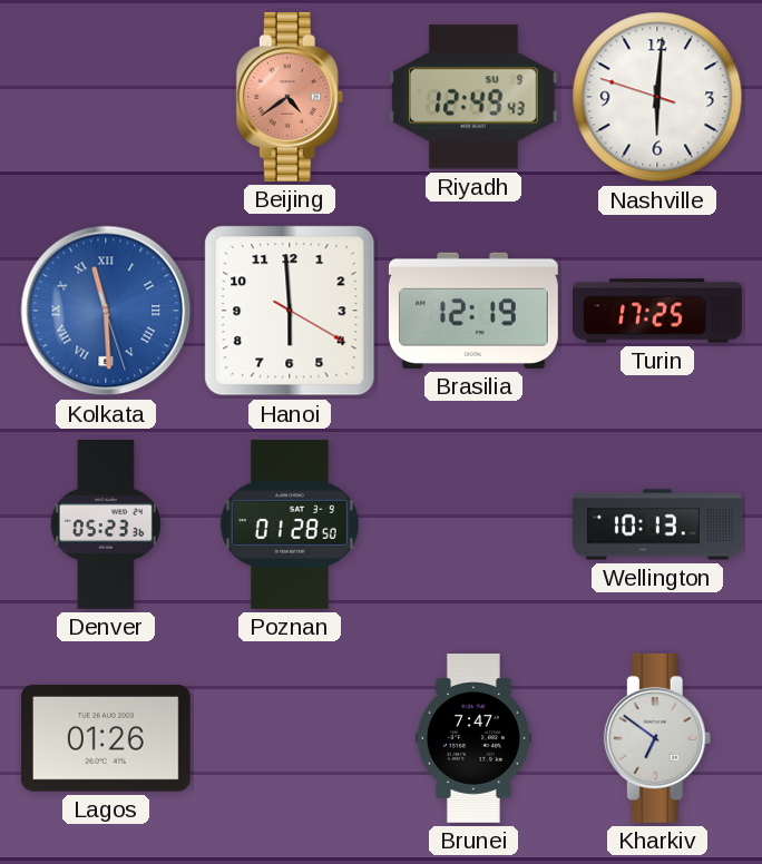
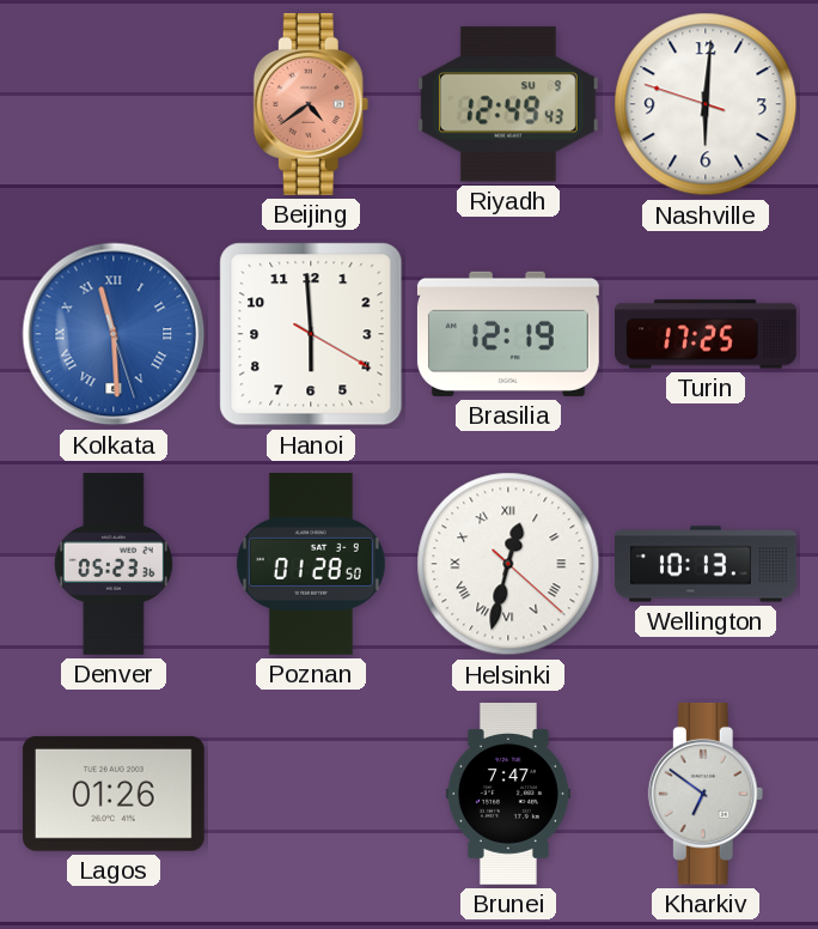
Helsinki: none -> 12:32
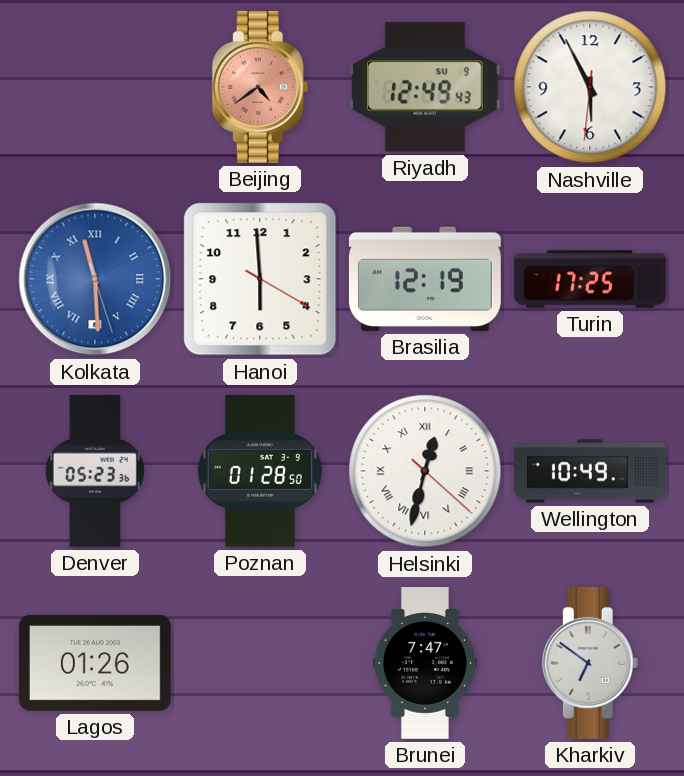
Nashville: 6:00 -> 5:55
Wellington: 10:13 -> 10:49
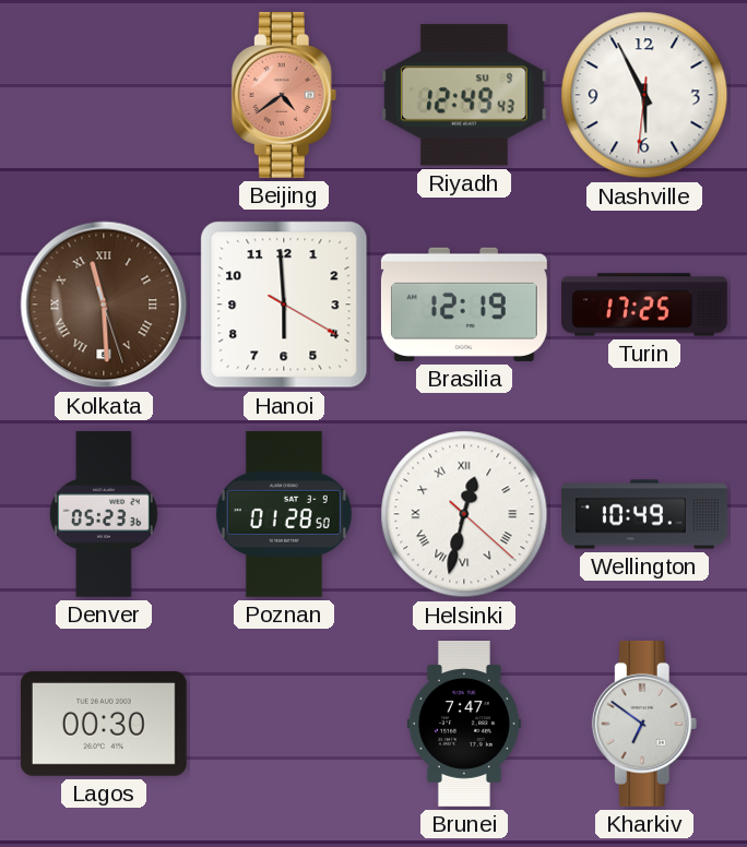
Kolkata dial: blue -> brown
Lagos: 01:26 -> 00:30
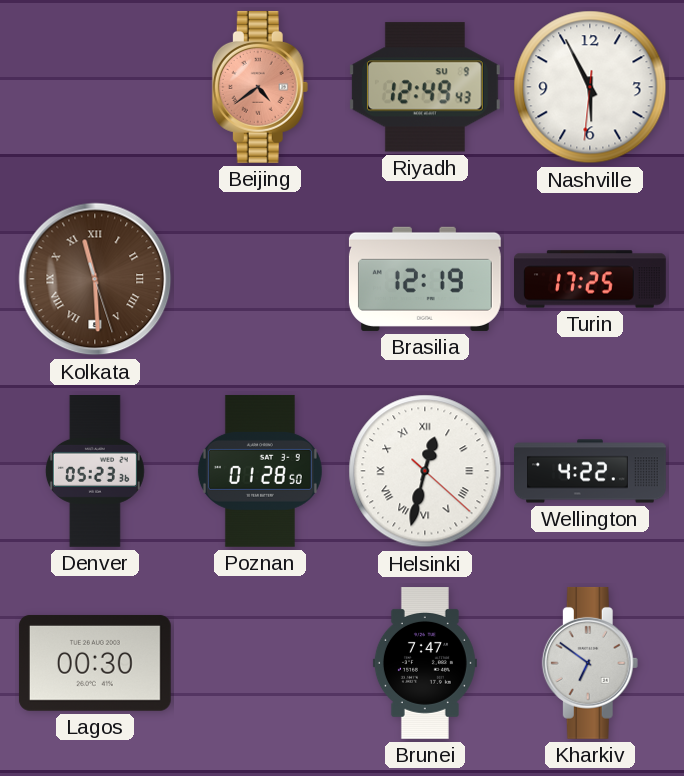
Hanoi: 5:59 -> none
Wellington: 10:49 -> 4:22
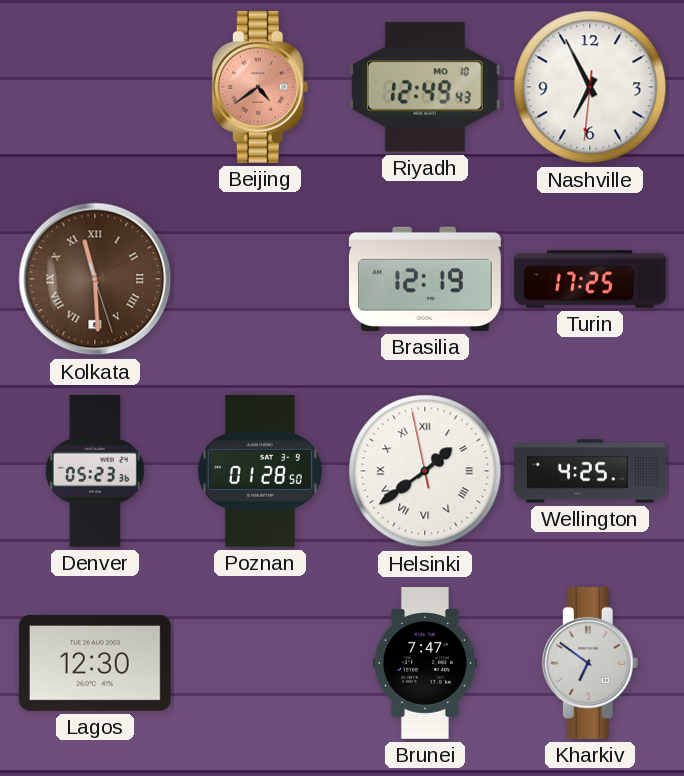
Riyadh date: SU 9 -> MO 10
Nashville: 5:55 -> 6:55
Helsinki: 12:32 -> 1:38
Wellington: 4:22 -> 4:25
Lagos: 00:30 -> 12:30
